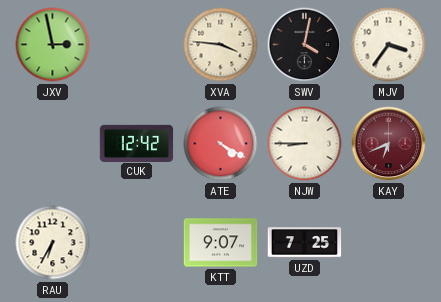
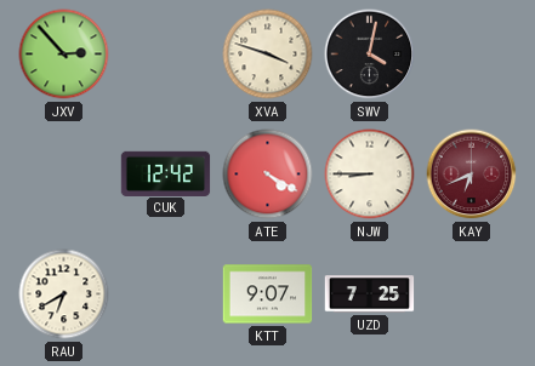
JXV: 2:58 -> 2:53
XVA: 3:46 -> 3:48
MJV: 3:36 -> none
RAU: 6:35 -> 6:40
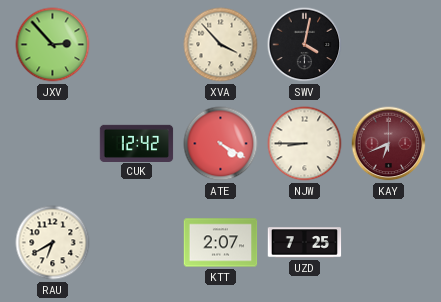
XVA: 3:48 -> 3:53
KTT: 9:07 -> 2:07
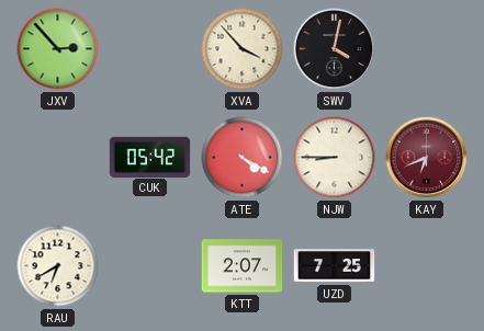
CUK: 12:42 -> 05:42
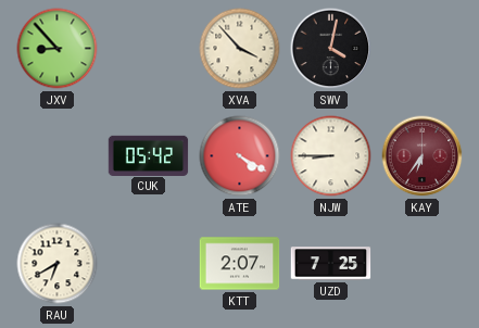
JXV: 2:53 -> 8:53
KAY: 6:41 -> 6:36
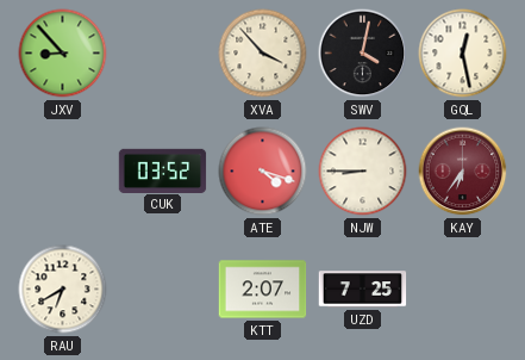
GQL: none -> 12:28
CUK: 05:42 -> 03:52
ATE: 4:20 -> 4:18
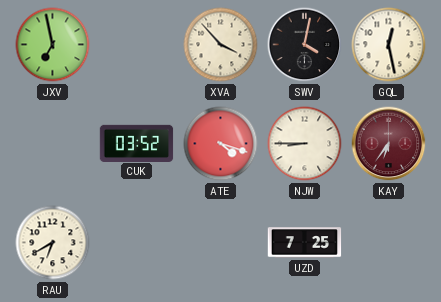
JXV: 8:53 -> 6:58
KTT: 2:07 -> none
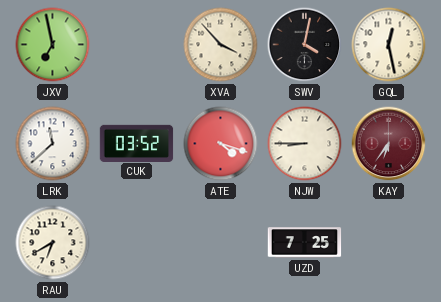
LRK: none -> 11:38
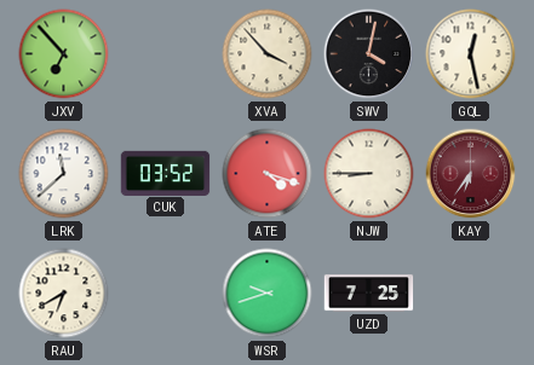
JXV: 6:58 -> 6:53
WSR: none -> 9:42
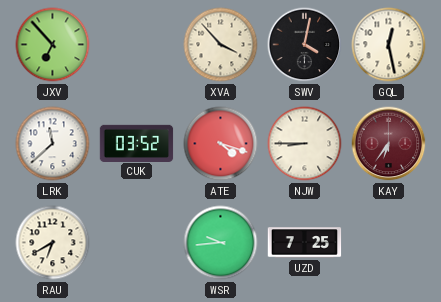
WSR: 9:42 -> 9:44
